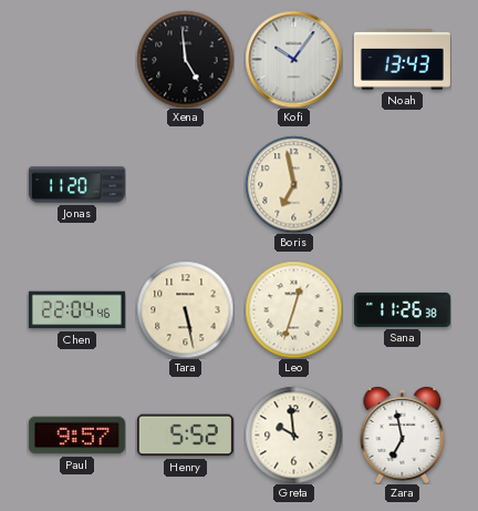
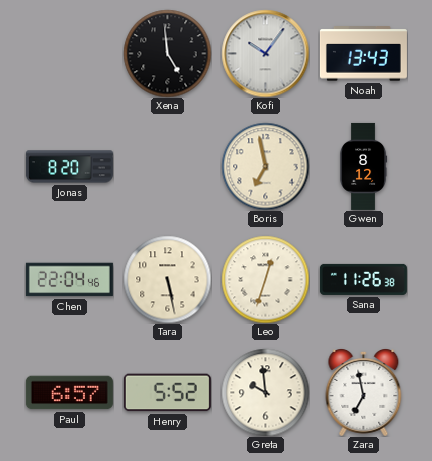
Jonas: 11:20 -> 8:20
Gwen: none -> 8:12
Paul: 9:57 -> 6:57
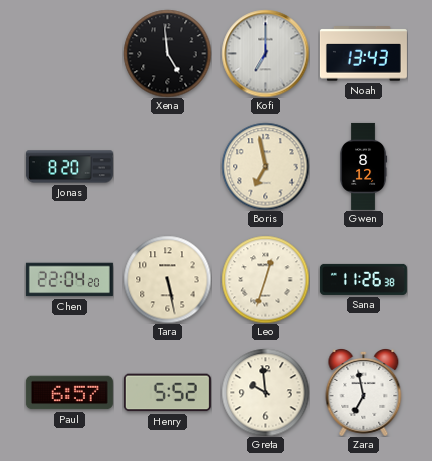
Kofi: 10:06 -> 7:00
Chen: 22:04:46 -> 22:04:20
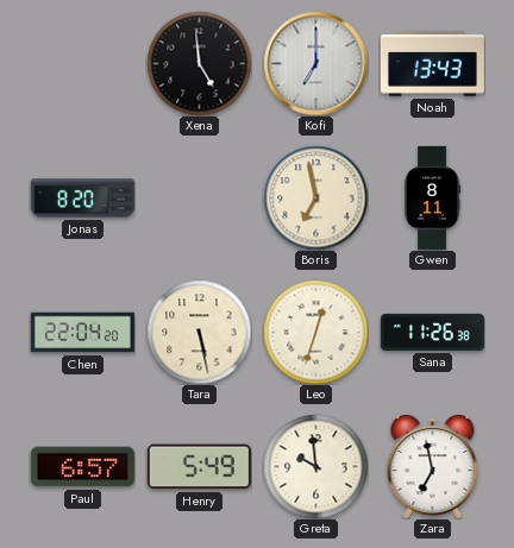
Gwen: 8:12 -> 8:11
Henry: 5:52 -> 5:49
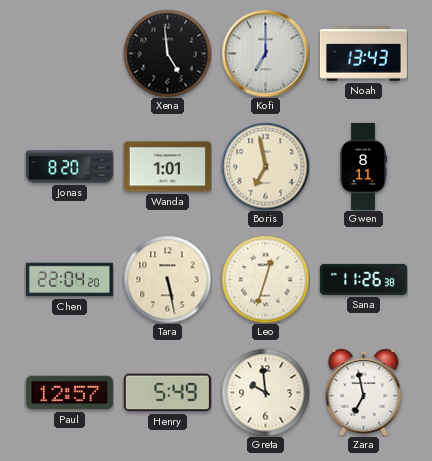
Wanda: none -> 1:01
Paul: 6:57 -> 12:57
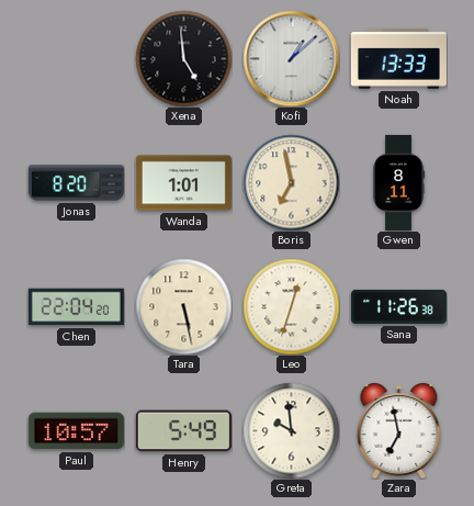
Kofi: 7:00 -> 1:08
Noah: 13:43 -> 13:33
Paul: 12:57 -> 10:57
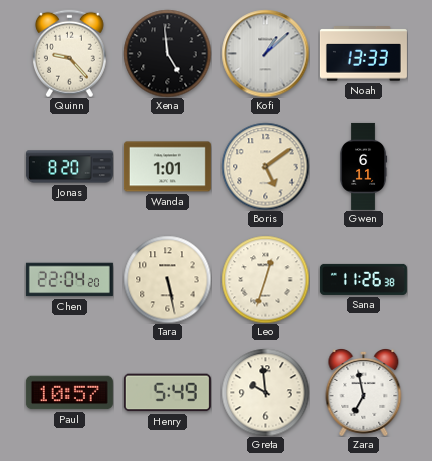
Quinn: none -> 9:23
Boris: 6:58 -> 5:09
Gwen: 8:11 -> 6:11
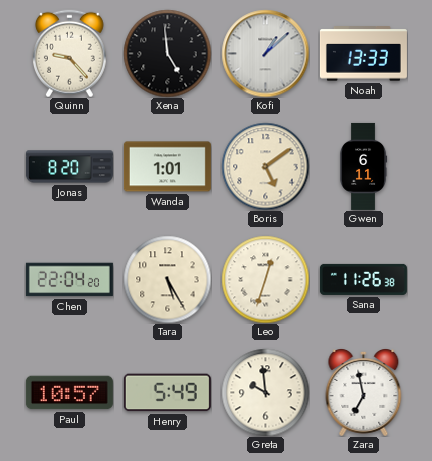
Tara: 5:28 -> 5:25
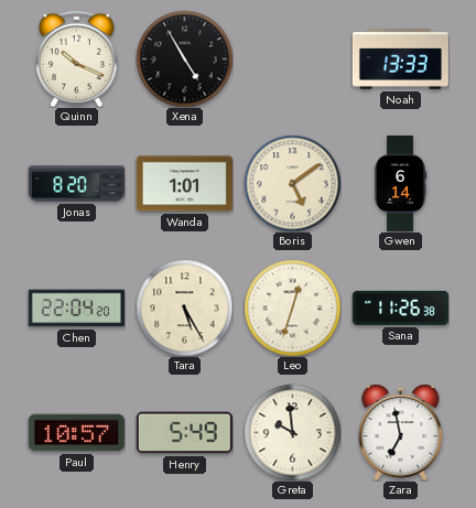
Quinn: 9:23 -> 10:19
Xena: 4:59 -> 4:55
Kofi: 1:08 -> none
Gwen: 6:11 -> 6:14
